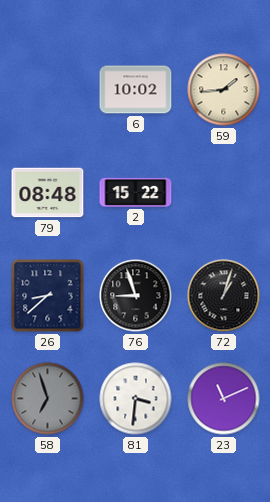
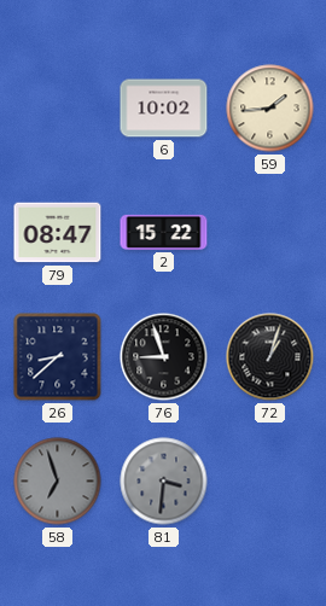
79: 08:48 -> 08:47
81 dial: white -> grey
23: 11:11 -> none
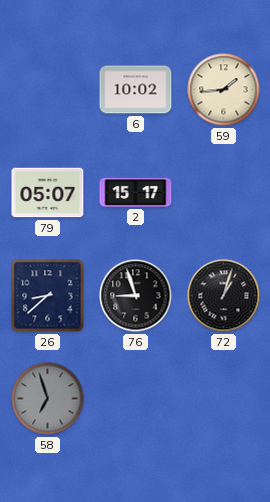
79: 08:47 -> 05:07
2: 15:22 -> 15:17
81: 3:31 -> none
